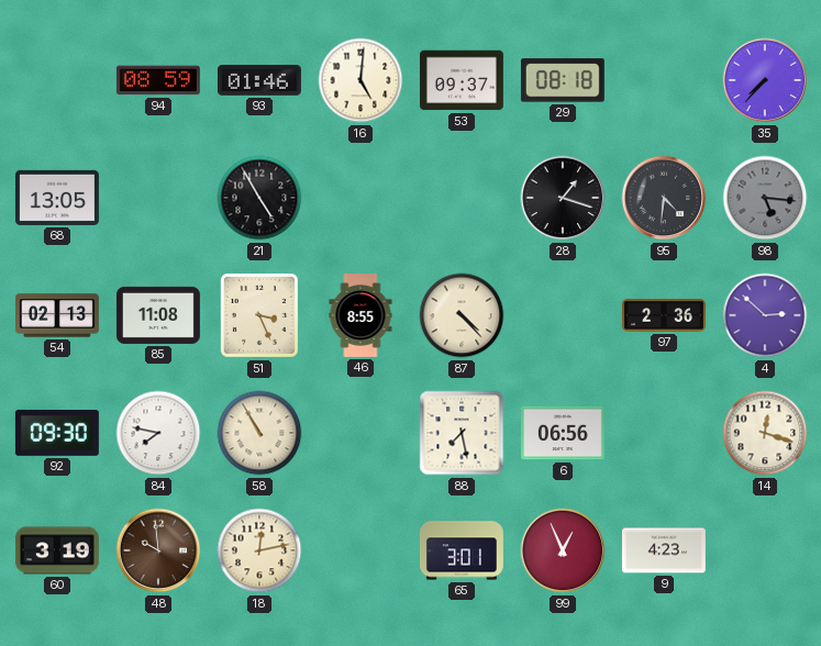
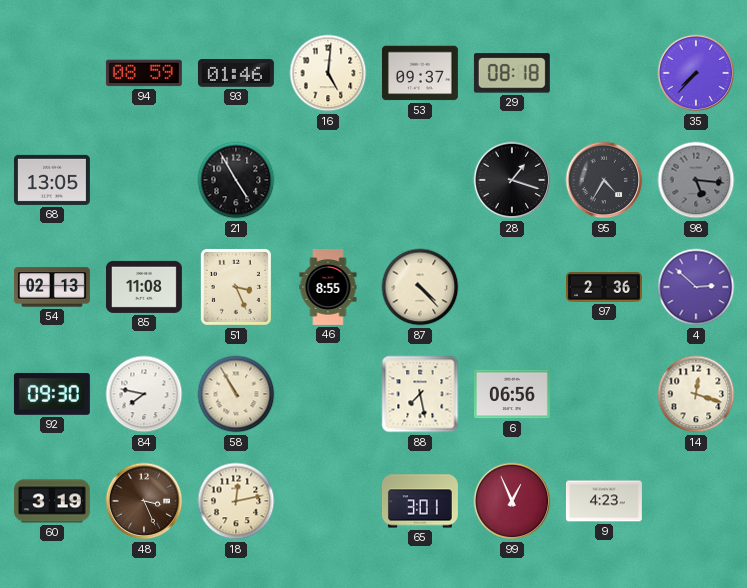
95: 4:31 -> 4:35
48: 9:59 -> 3:26
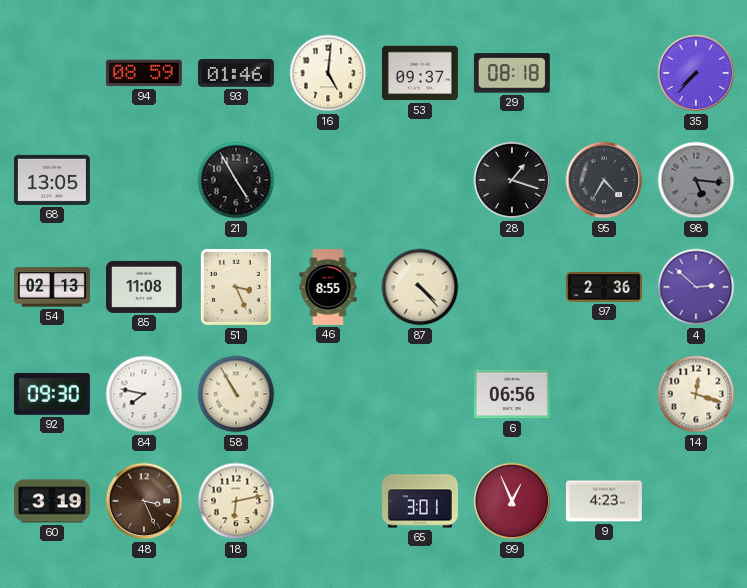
88: 7:28 -> none
18: 12:13 -> 6:13
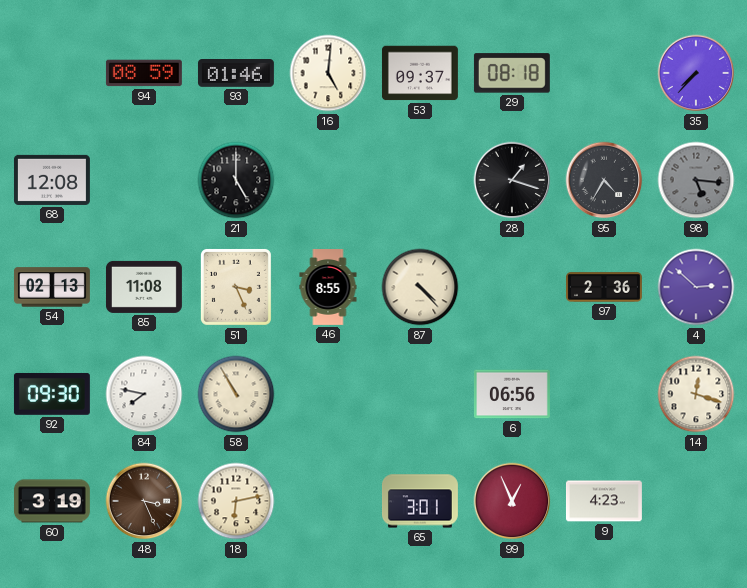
68: 13:05 -> 12:08
21: 4:55 -> 5:00
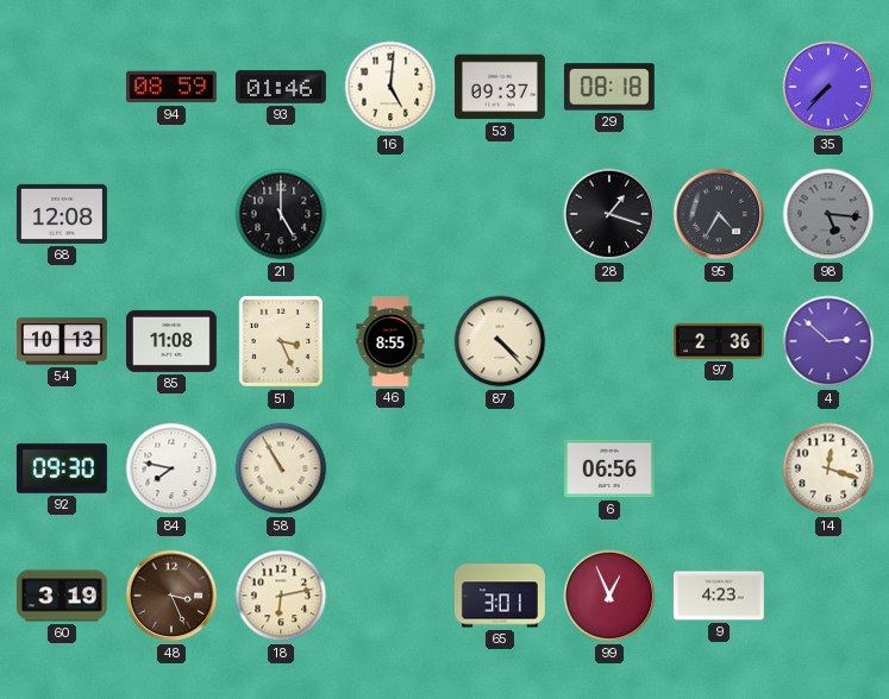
54: 02:13 -> 10:13
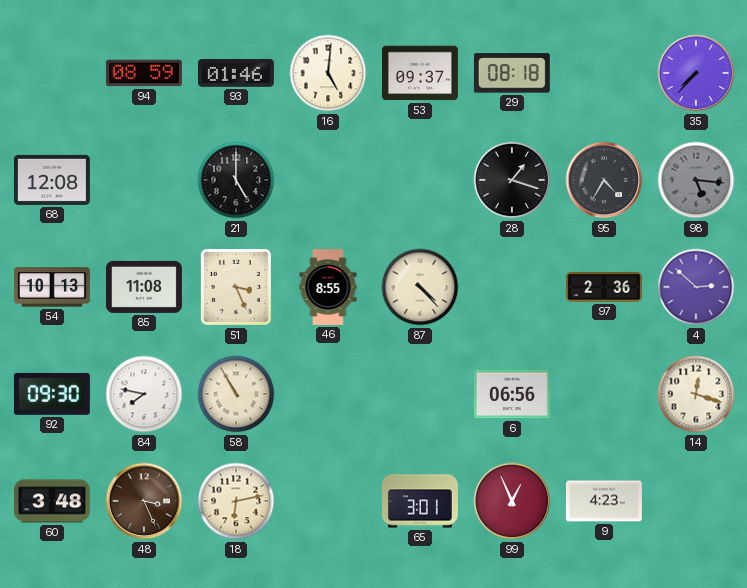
60: 3:19 -> 3:48
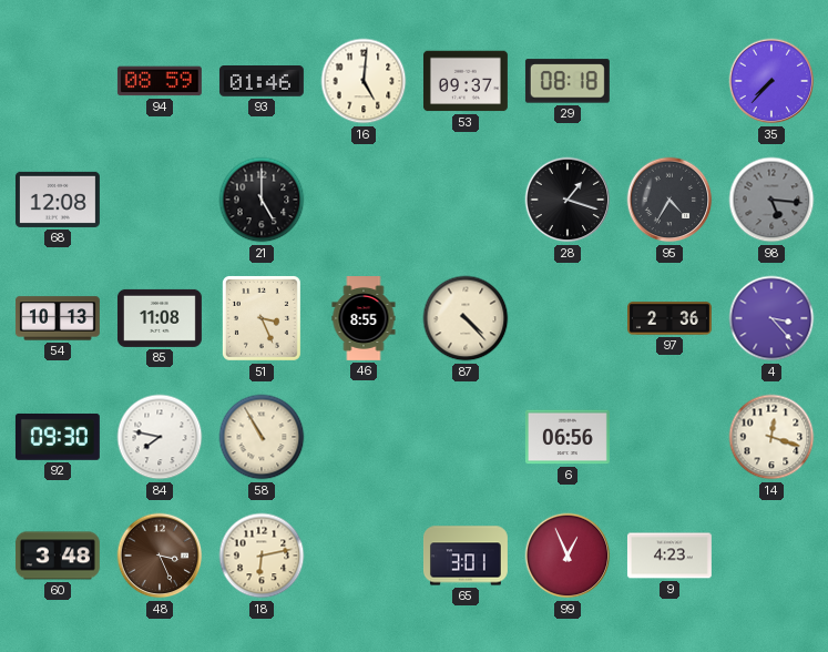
4: 2:52 -> 3:23
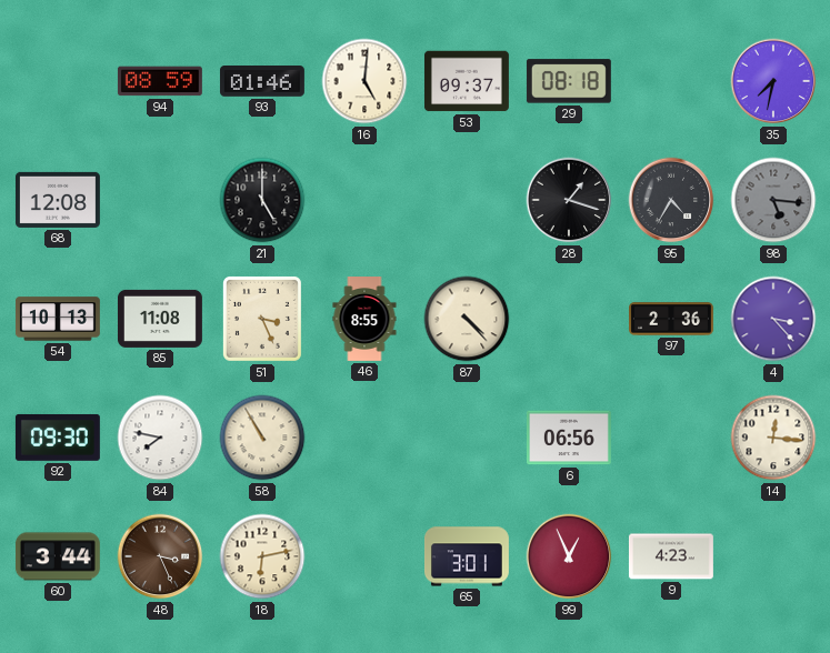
35: 7:37 -> 7:32
14: 12:18 -> 12:16
60: 3:48 -> 3:44
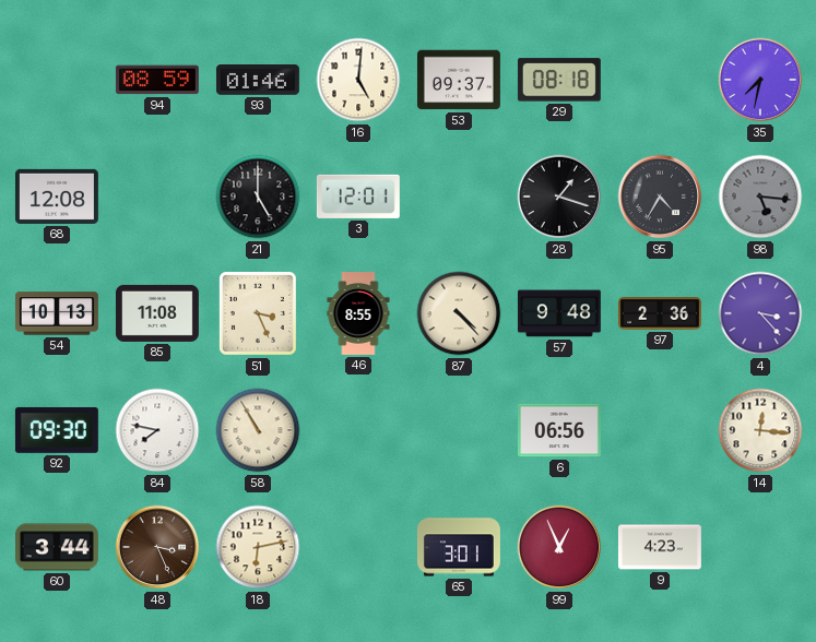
3: none -> 12:01
57: none -> 9:48
